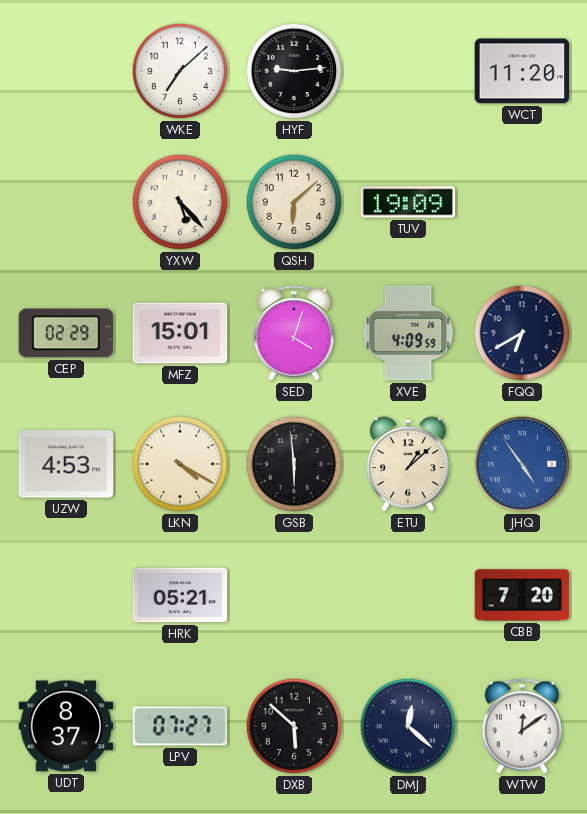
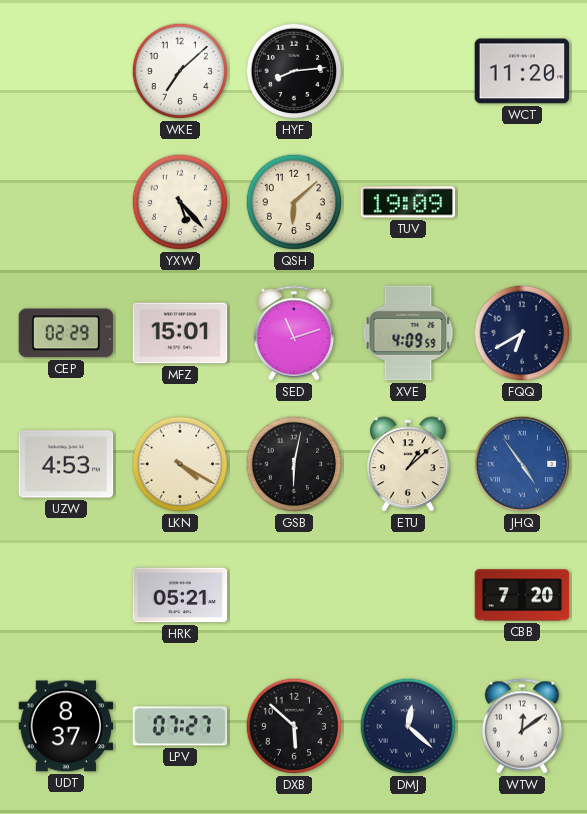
HYF: 9:14 -> 8:14
SED: 4:03 -> 11:12
GSB: 5:59 -> 6:02
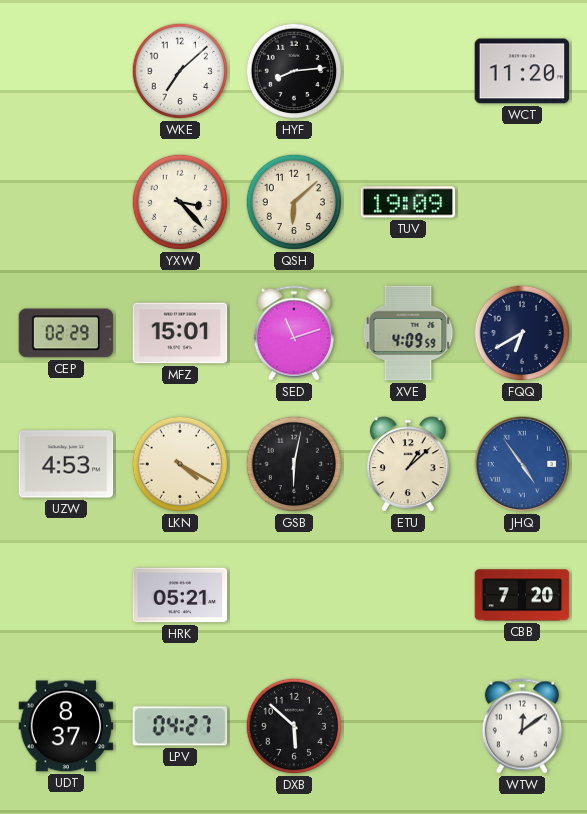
YXW: 5:23 -> 3:23
LPV: 07:27 -> 04:27
DMJ: 12:22 -> none
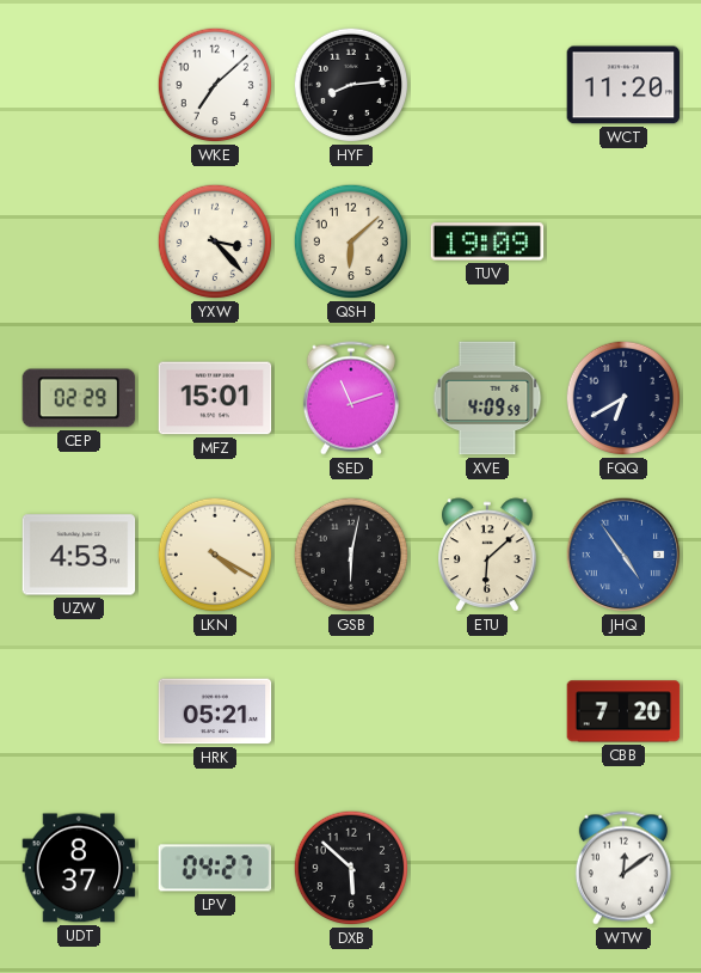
ETU: 1:08 -> 6:08
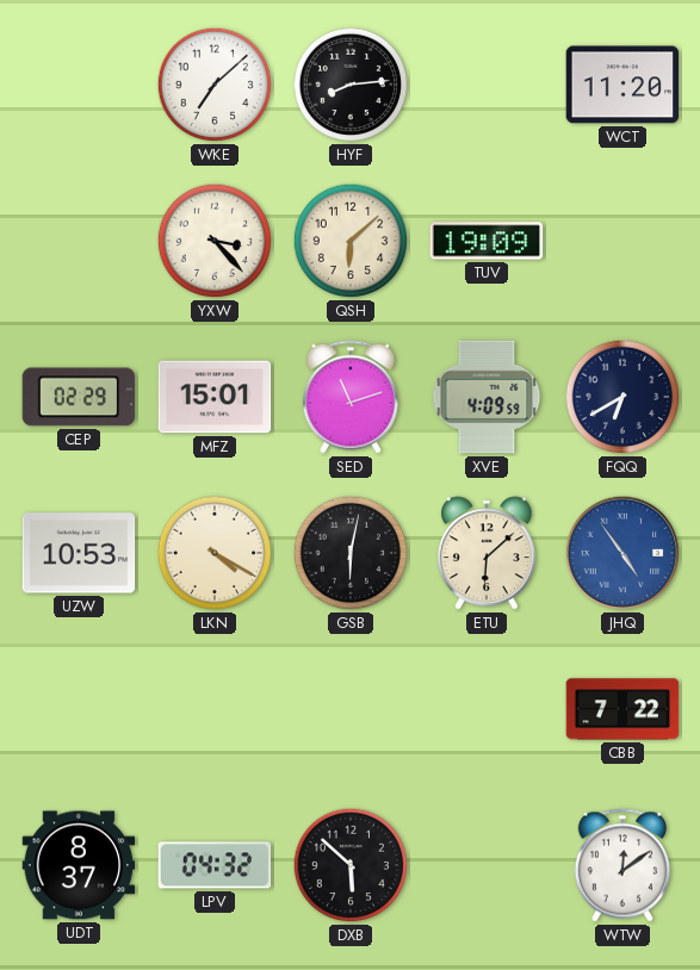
UZW: 4:53 -> 10:53
HRK: 05:21 -> none
CBB: 7:20 -> 7:22
LPV: 04:27 -> 04:32
